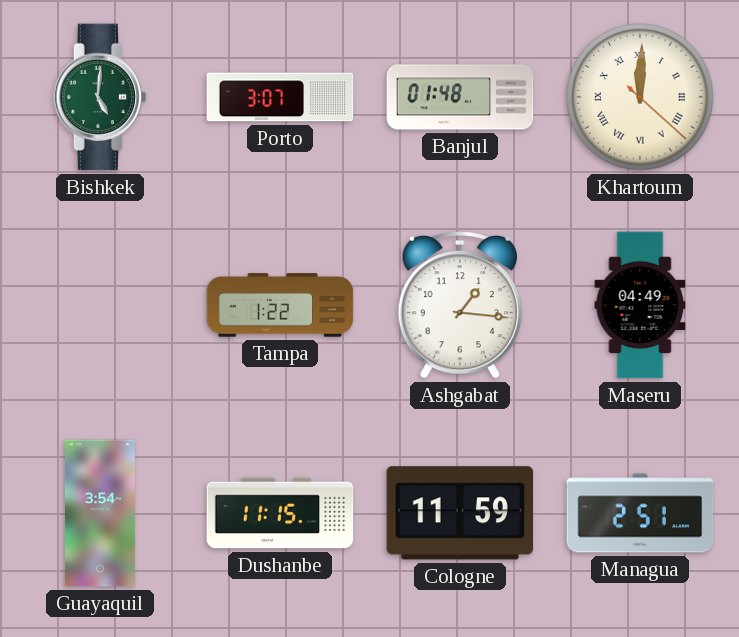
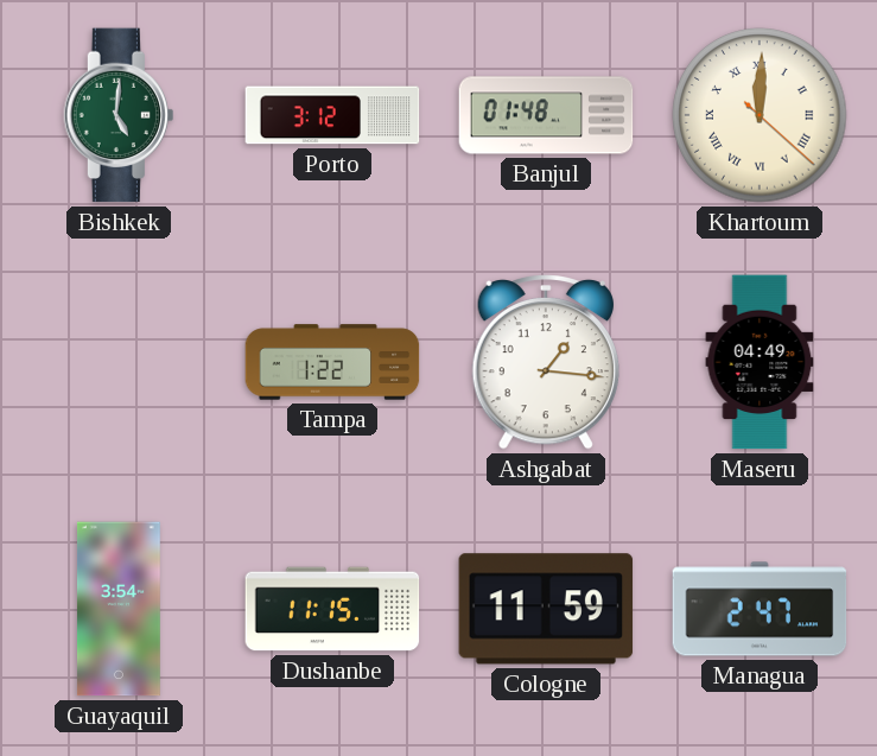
Porto: 3:07 -> 3:12
Managua: 2:51 -> 2:47
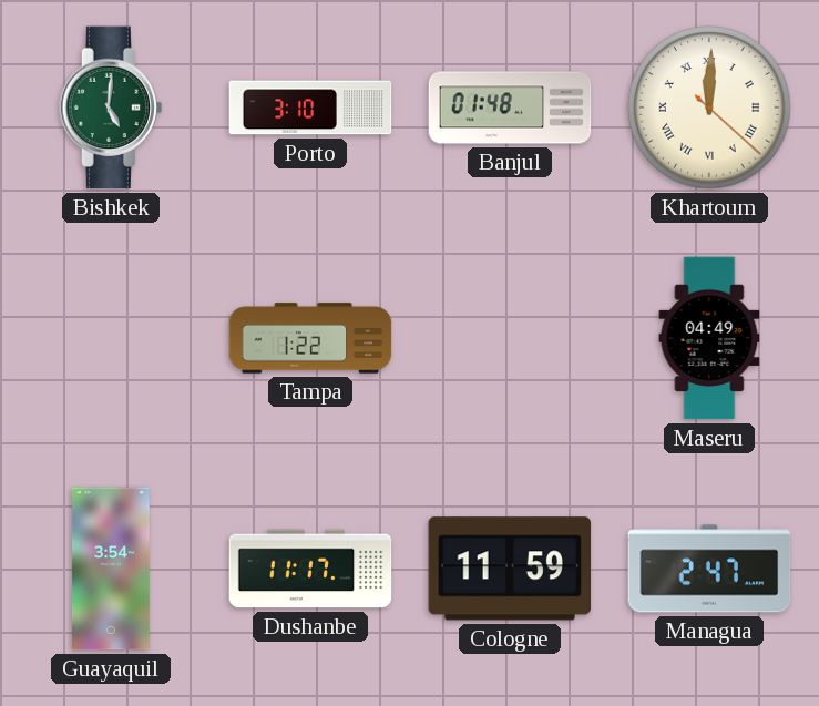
Porto: 3:12 -> 3:10
Ashgabat: 1:16 -> none
Dushanbe: 11:15 -> 11:17
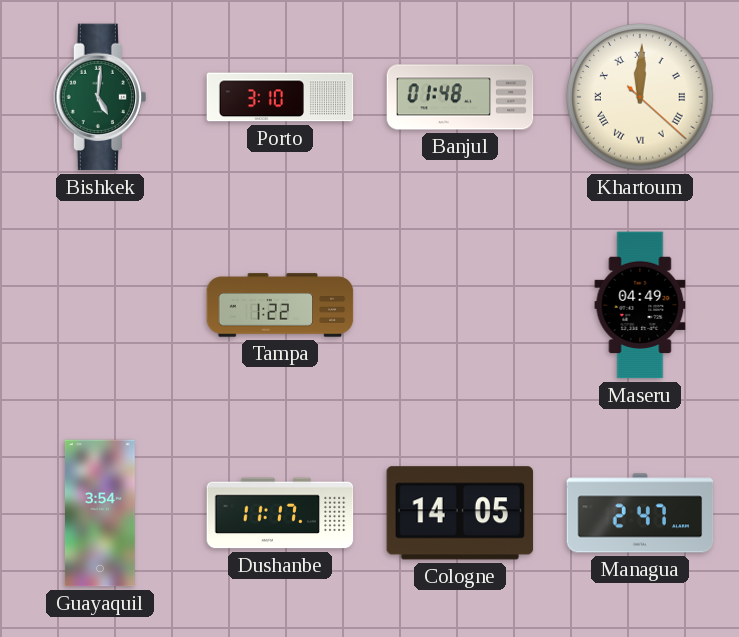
Cologne: 11:59 -> 14:05
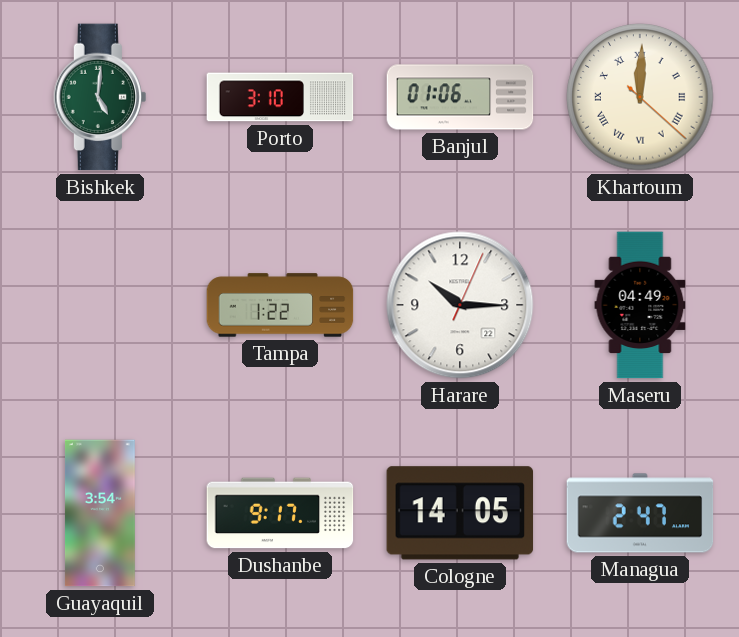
Banjul: 01:48 -> 01:06
Harare: none -> 10:15
Dushanbe: 11:17 -> 9:17
